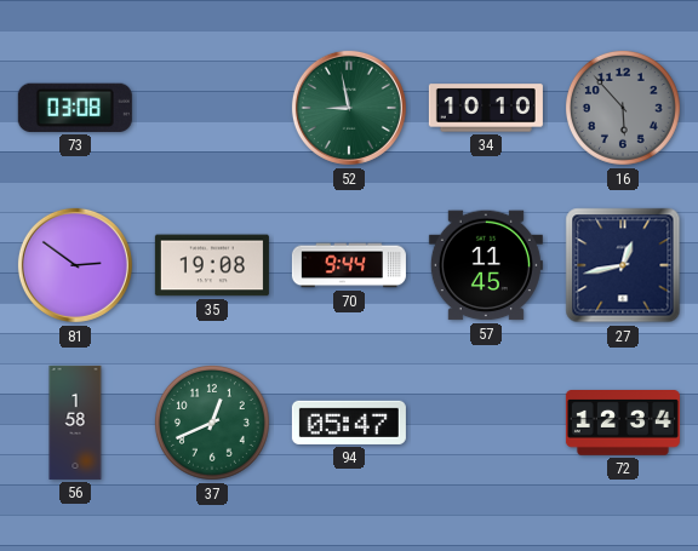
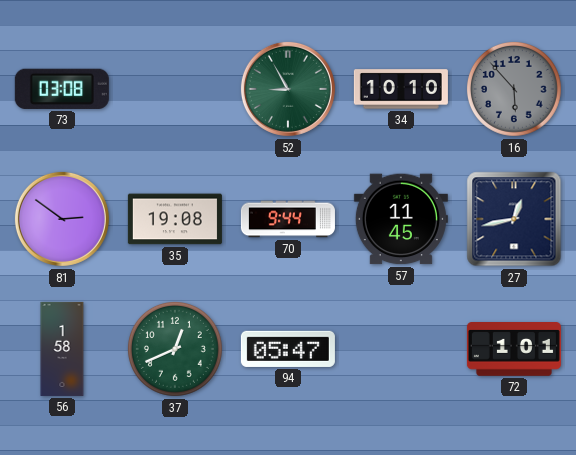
52: 8:58 -> 8:55
72: 12:34 -> 1:01
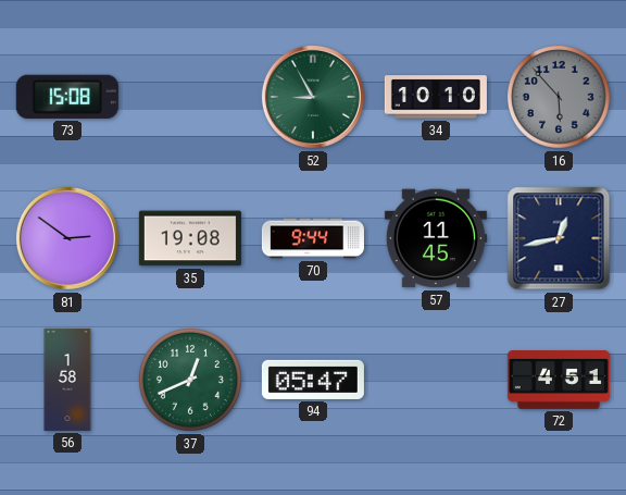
73: 03:08 -> 15:08
72: 1:01 -> 4:51
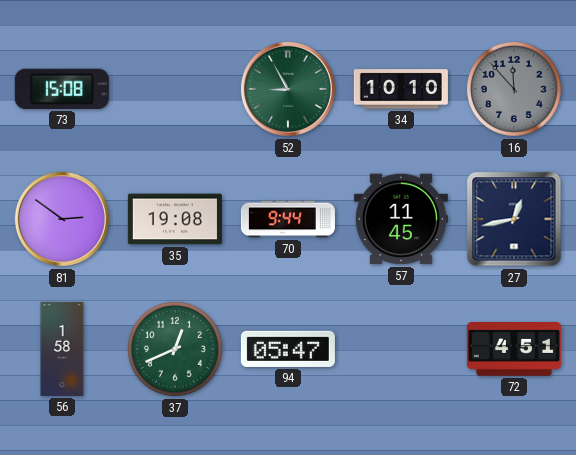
16: 5:53 -> 11:53
